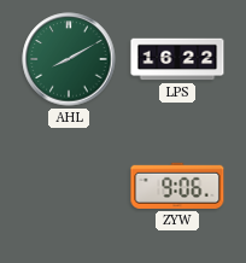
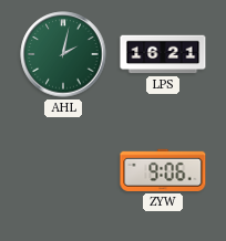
AHL: 8:10 -> 2:02
LPS: 16:22 -> 16:21
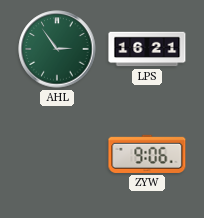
AHL: 2:02 -> 2:54
